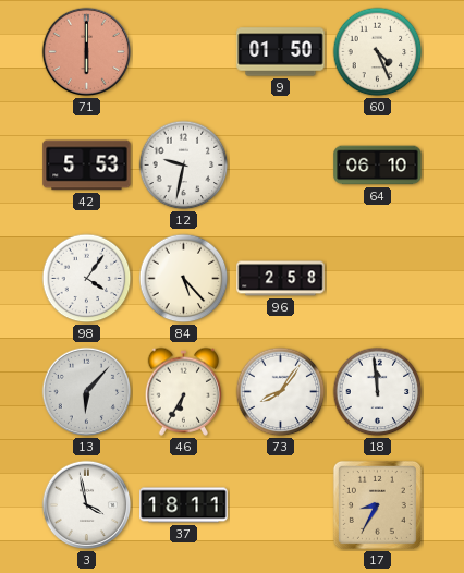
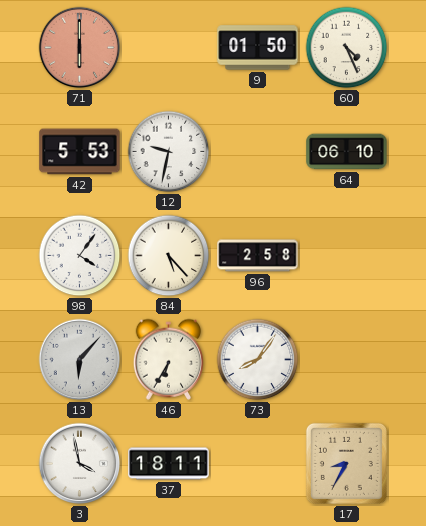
18: 11:59 -> none
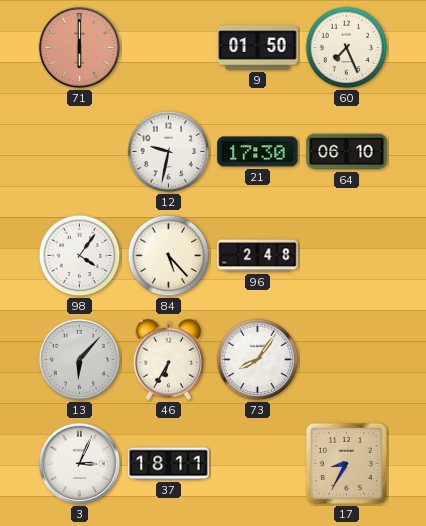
60: 4:26 -> 7:26
42: 5:53 -> none
21: none -> 17:30
96: 2:58 -> 2:48
3: 3:58 -> 3:04
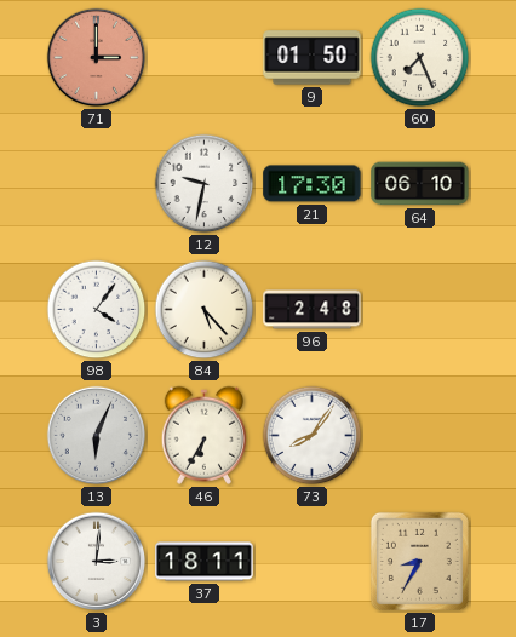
71: 6:00 -> 3:00
13: 6:07 -> 6:04
3: 3:04 -> 3:01
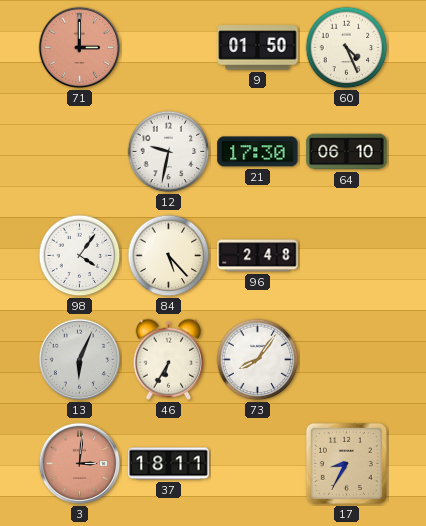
60: 7:26 -> 4:26
3 dial: white -> salmon
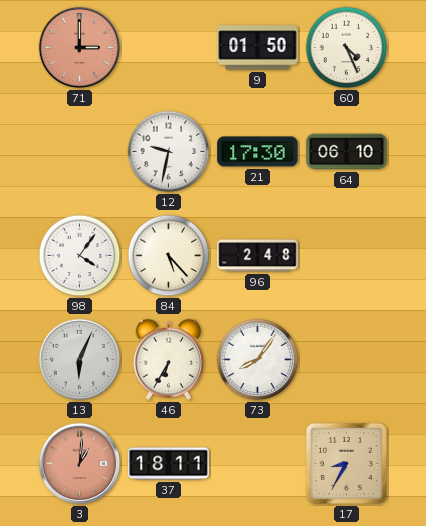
3: 3:01 -> 1:01
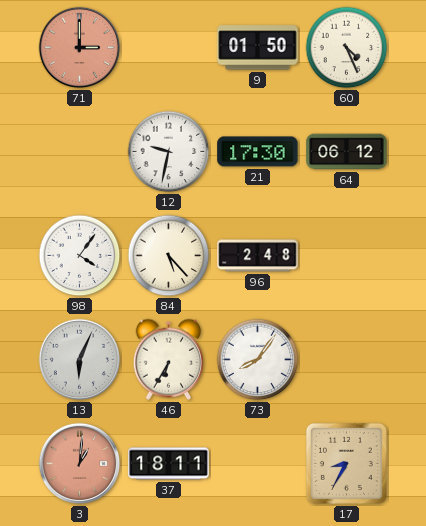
64: 06:10 -> 06:12
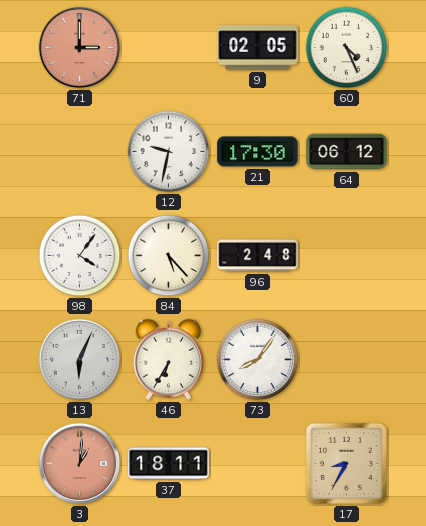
9: 01:50 -> 02:05
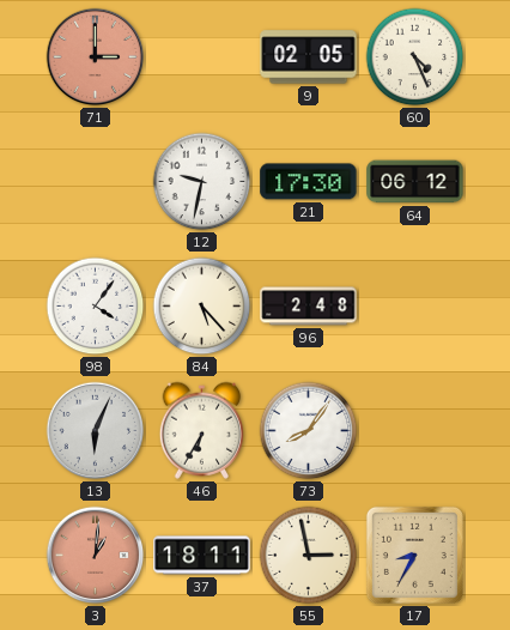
55: none -> 2:58
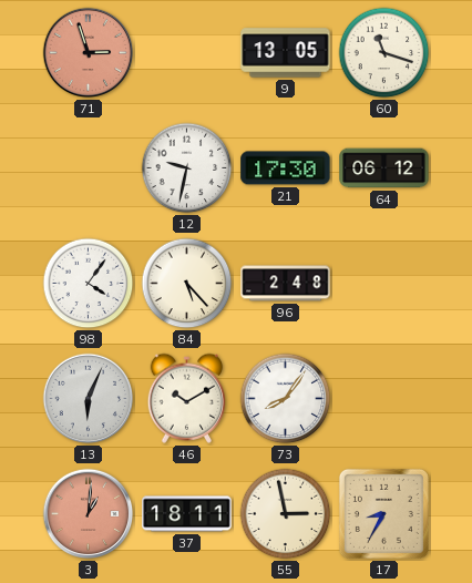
71: 3:00 -> 2:57
9: 02:05 -> 13:05
60: 4:26 -> 11:18
46: 6:35 -> 10:10
